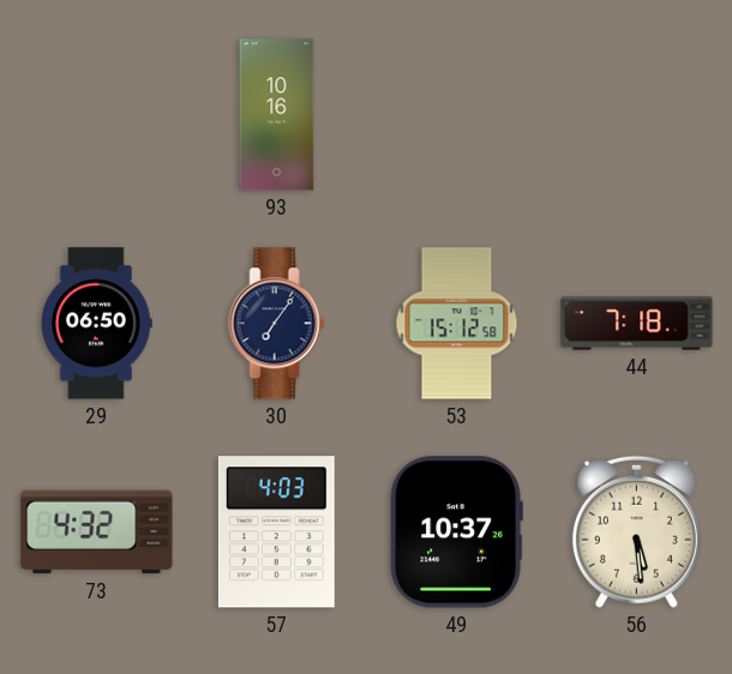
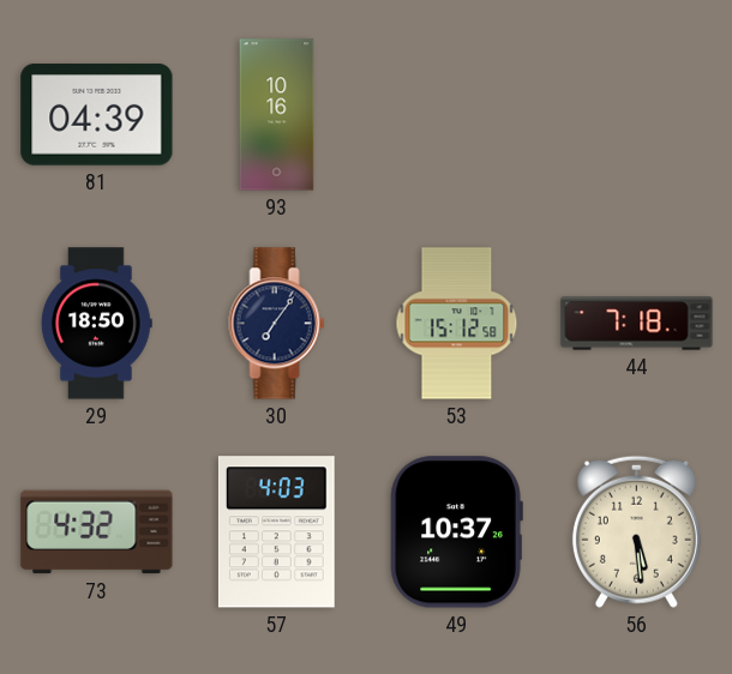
81: none -> 04:39
29: 06:50 -> 18:50
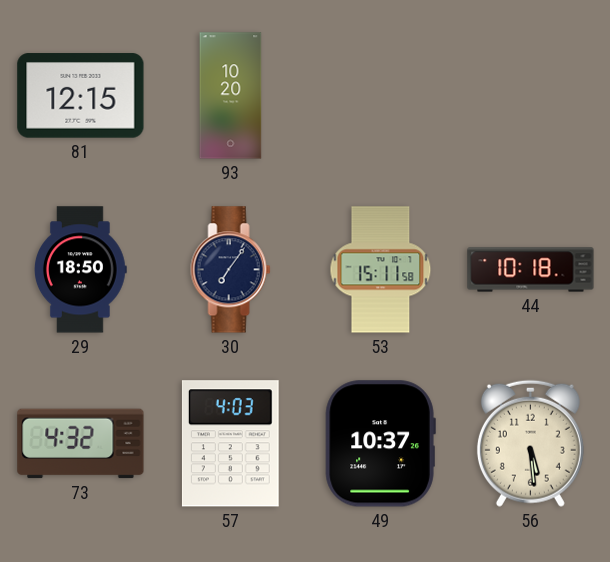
81: 04:39 -> 12:15
93: 10:16 -> 10:20
53: 15:12 -> 15:11
44: 7:18 -> 10:18
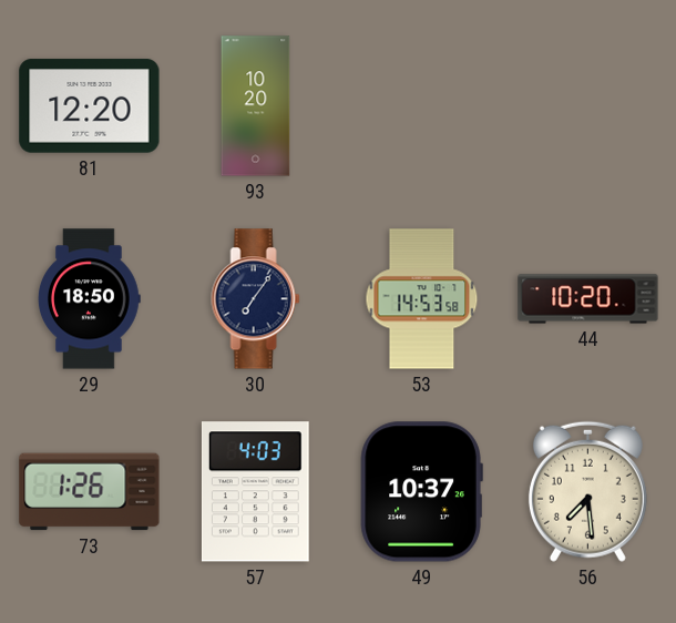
81: 12:15 -> 12:20
53: 15:11 -> 14:53
44: 10:18 -> 10:20
73: 4:32 -> 1:26
56: 5:29 -> 7:29
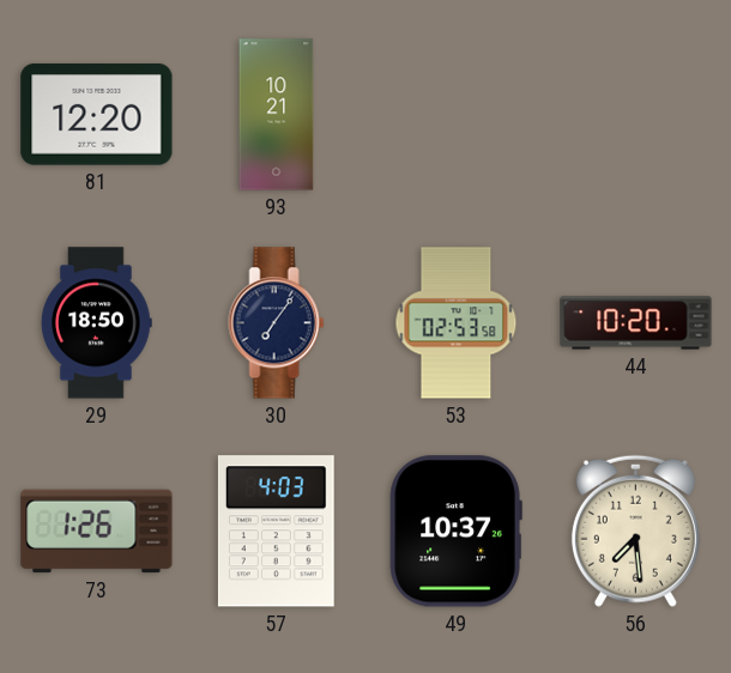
93: 10:20 -> 10:21
53: 14:53 -> 02:53
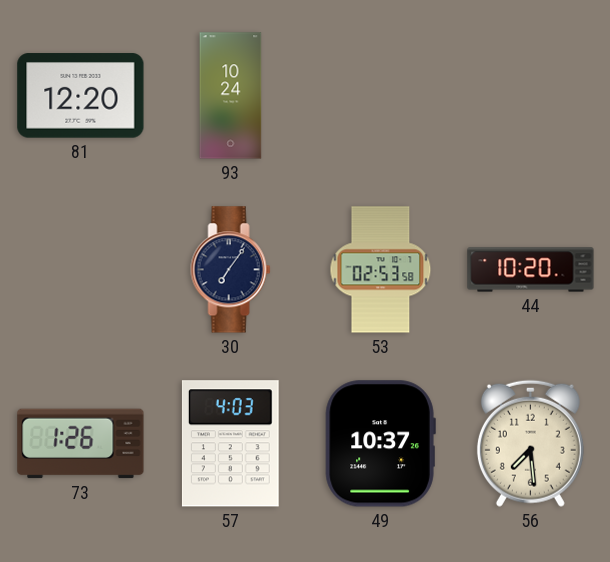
93: 10:21 -> 10:24
29: 18:50 -> none
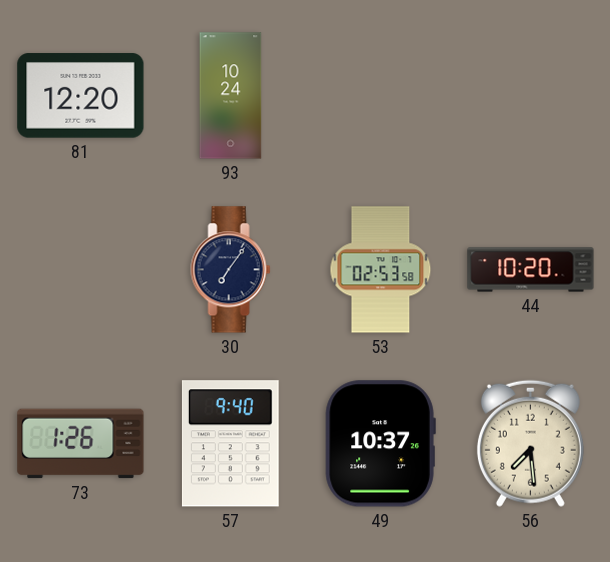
57: 4:03 -> 9:40
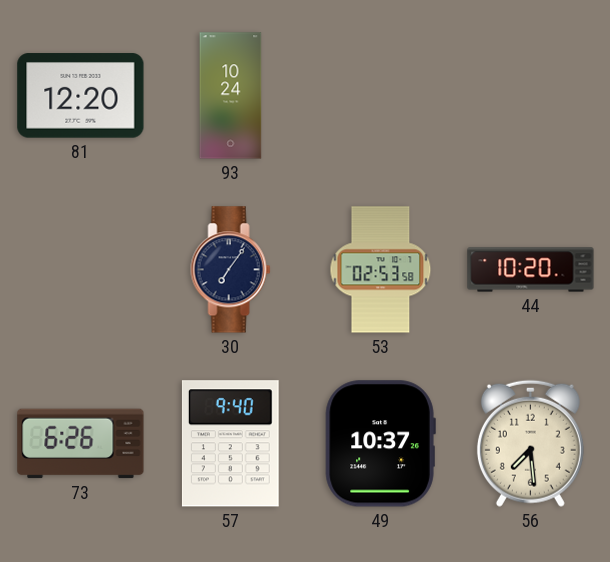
73: 1:26 -> 6:26
